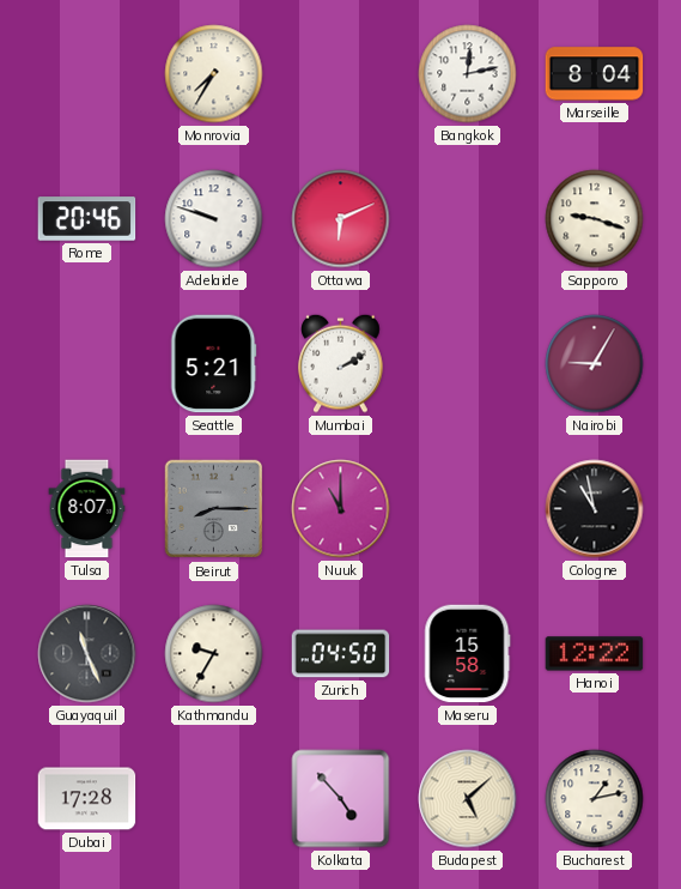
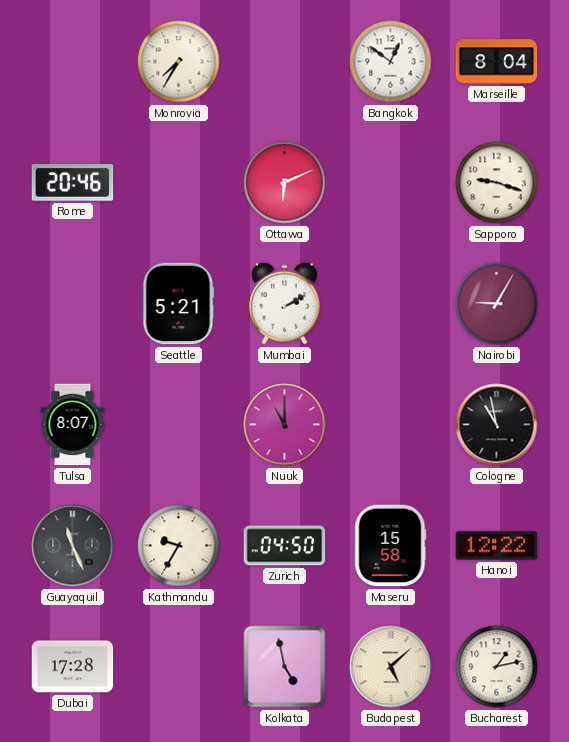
Bangkok: 12:13 -> 12:51
Adelaide: 9:48 -> none
Beirut: 8:15 -> none
Kolkata: 4:53 -> 4:58
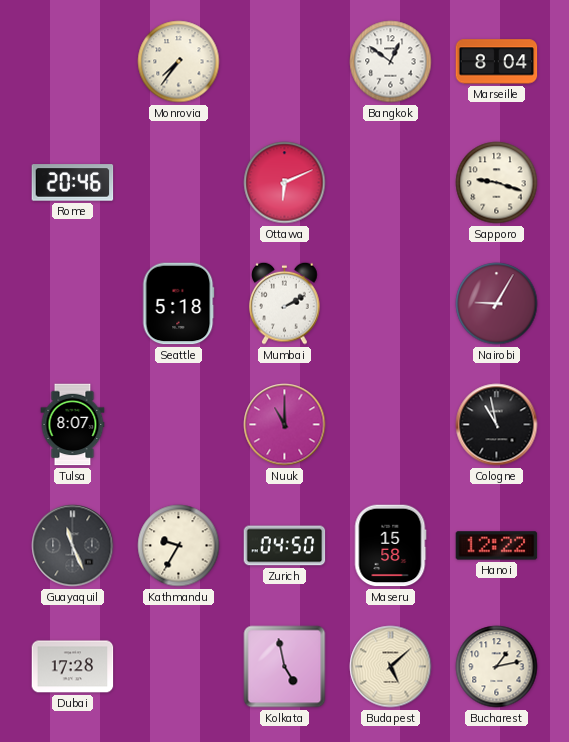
Monrovia: 7:35 -> 7:36
Seattle: 5:21 -> 5:18
